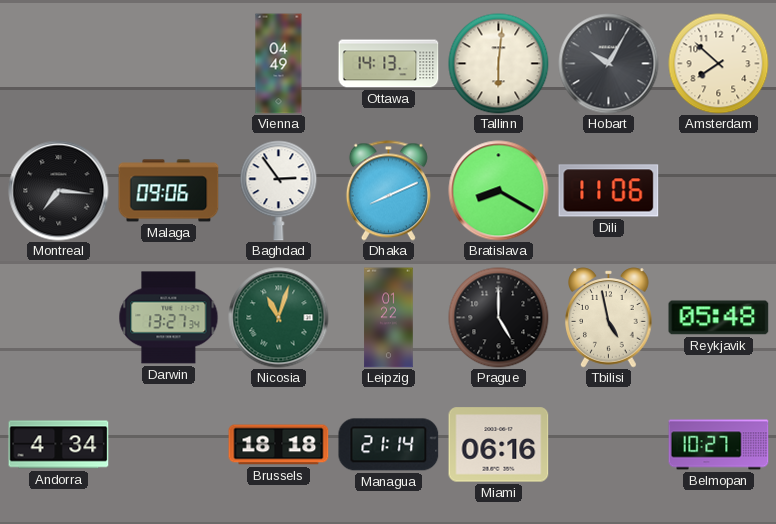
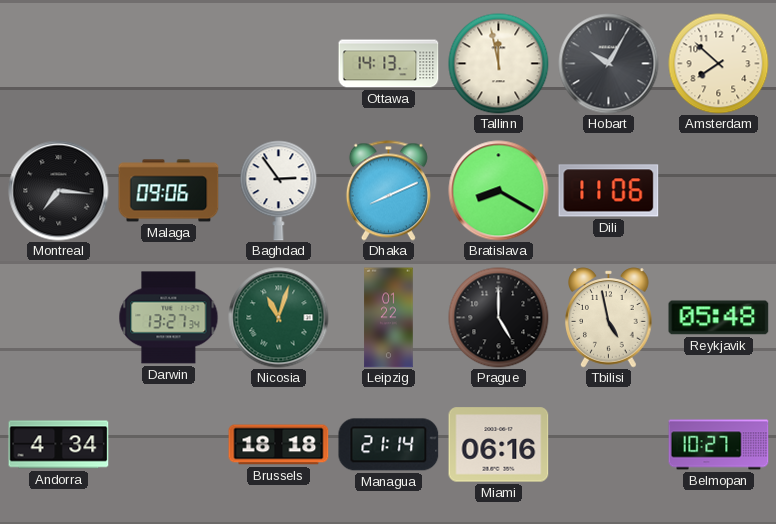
Vienna: 04:49 -> none
Tallinn: 6:01 -> 11:58
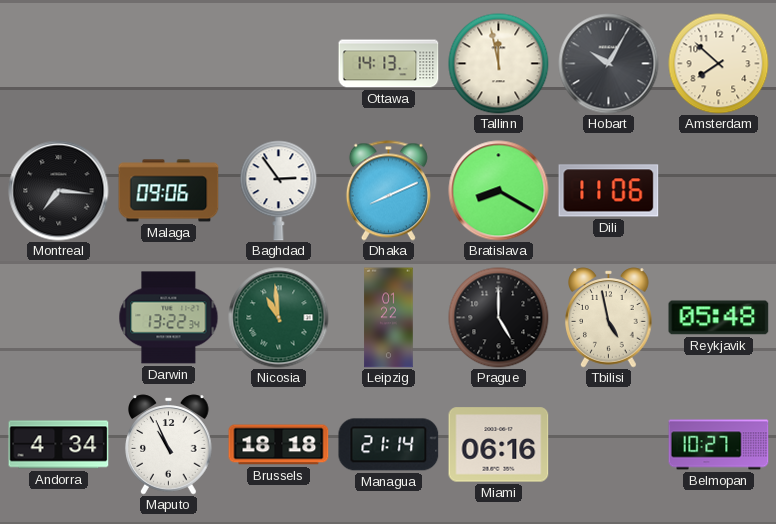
Darwin: 13:27 -> 13:22
Nicosia: 11:03 -> 10:59
Maputo: none -> 10:56
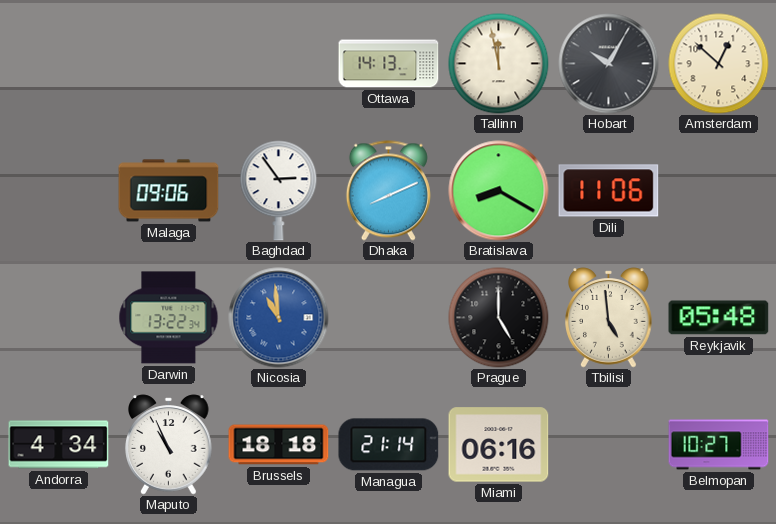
Amsterdam: 7:52 -> 12:52
Montreal: 7:16 -> none
Nicosia dial: green -> blue
Leipzig: 01:22 -> none
Tbilisi: 4:58 -> 4:59
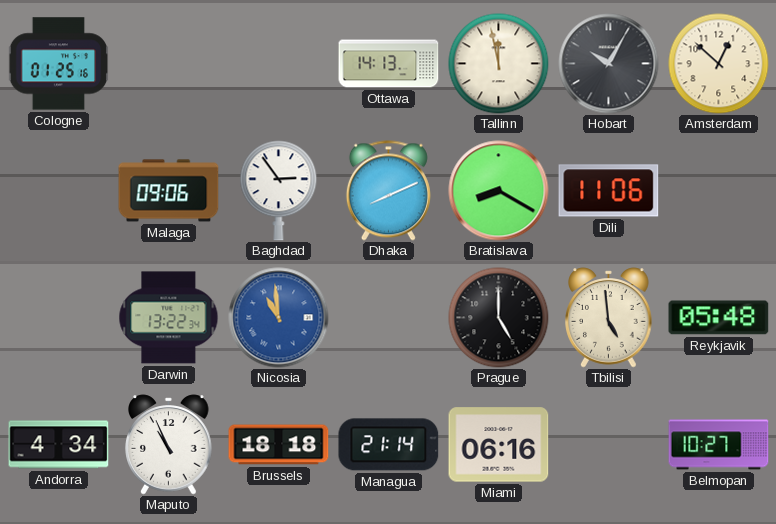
Cologne: none -> 01:25
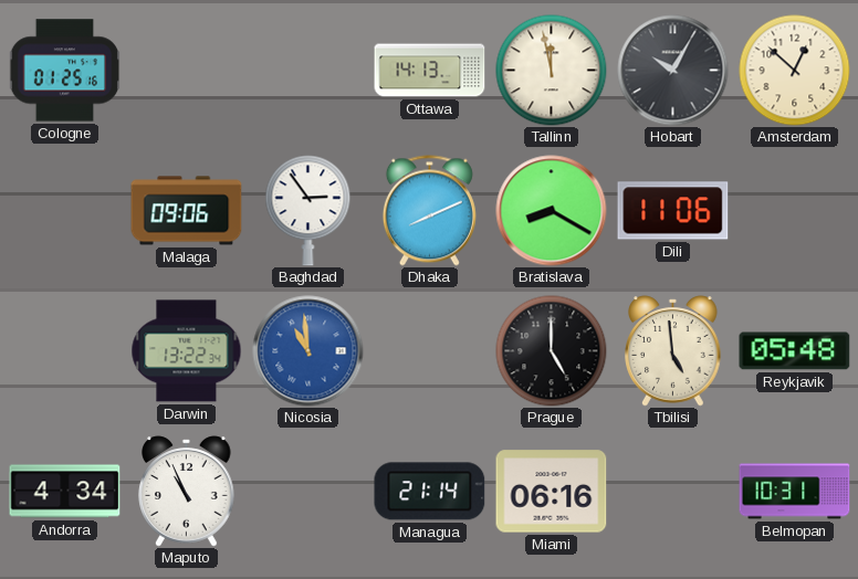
Brussels: 18:18 -> none
Belmopan: 10:27 -> 10:31
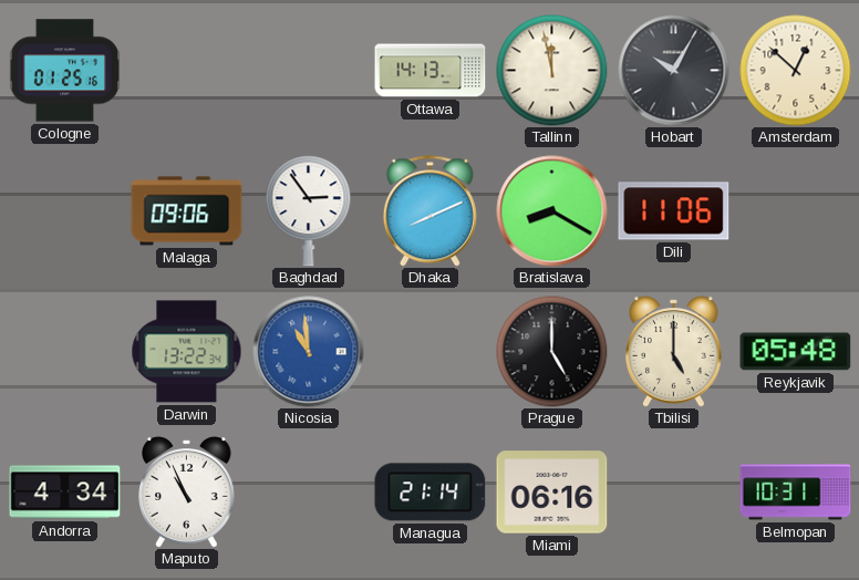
Tbilisi: 4:59 -> 5:00
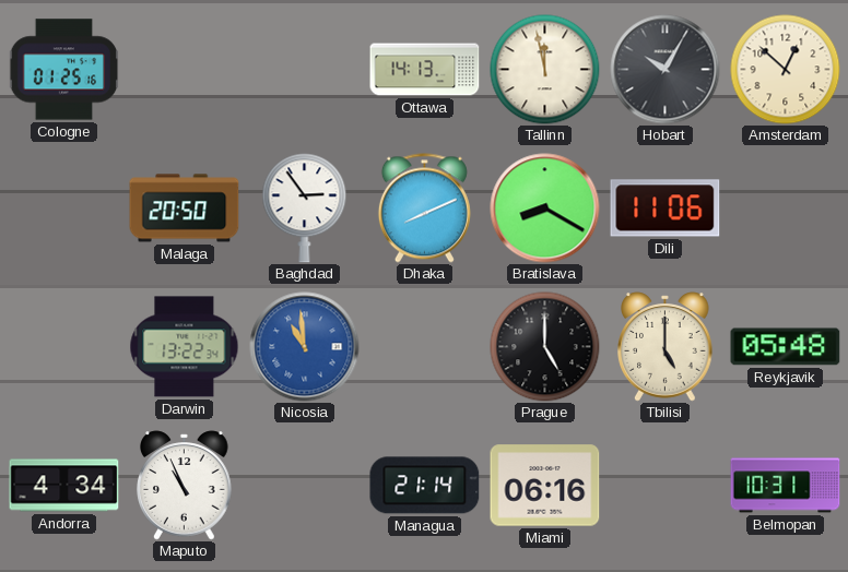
Malaga: 09:06 -> 20:50
